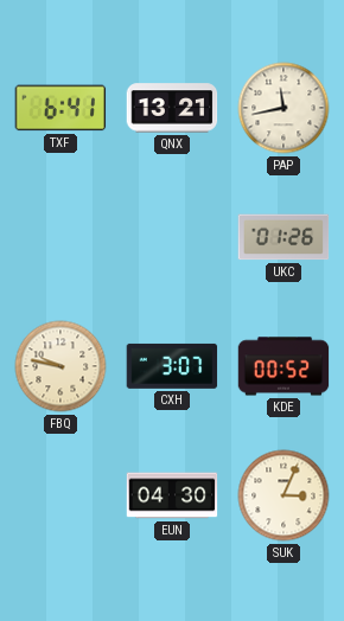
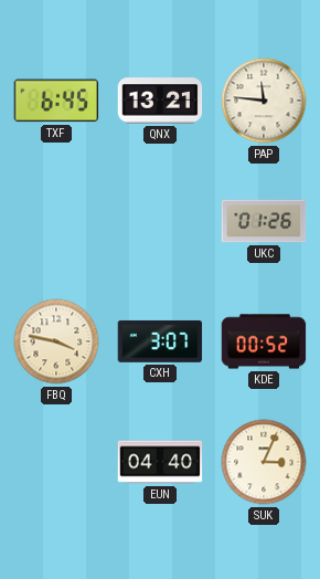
TXF: 6:41 -> 6:45
PAP: 11:43 -> 11:46
FBQ: 9:47 -> 3:47
EUN: 04:30 -> 04:40
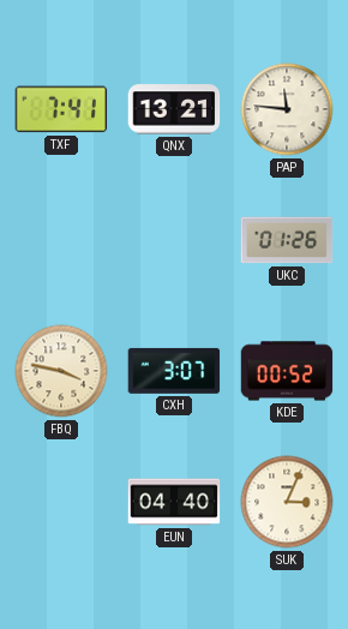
TXF: 6:45 -> 7:41
